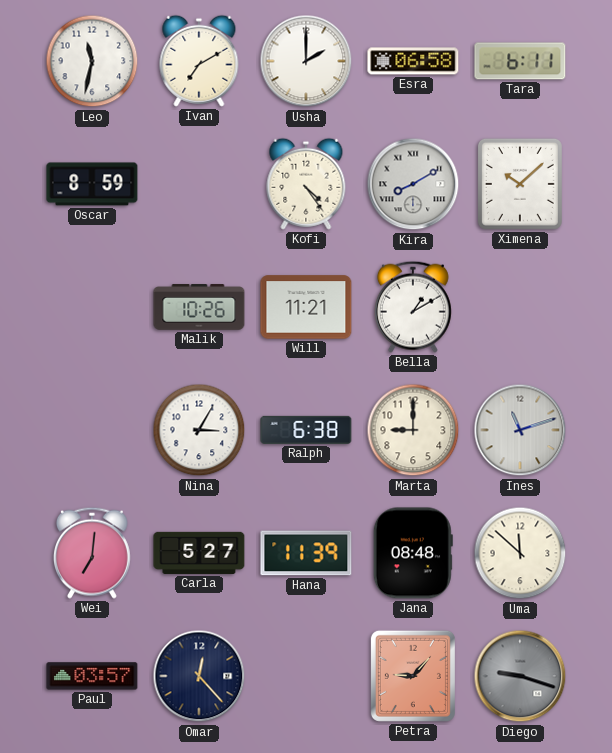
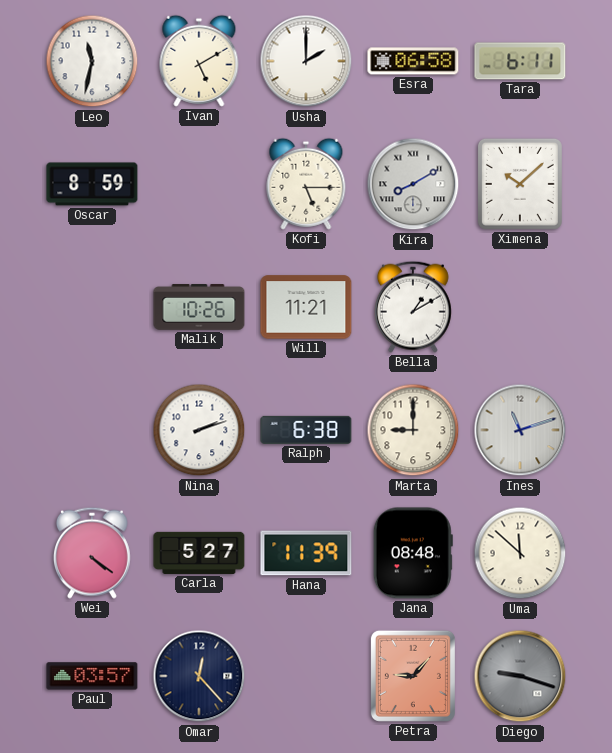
Ivan: 7:10 -> 5:10
Kofi: 4:24 -> 5:15
Nina: 3:05 -> 2:12
Wei: 7:01 -> 4:21
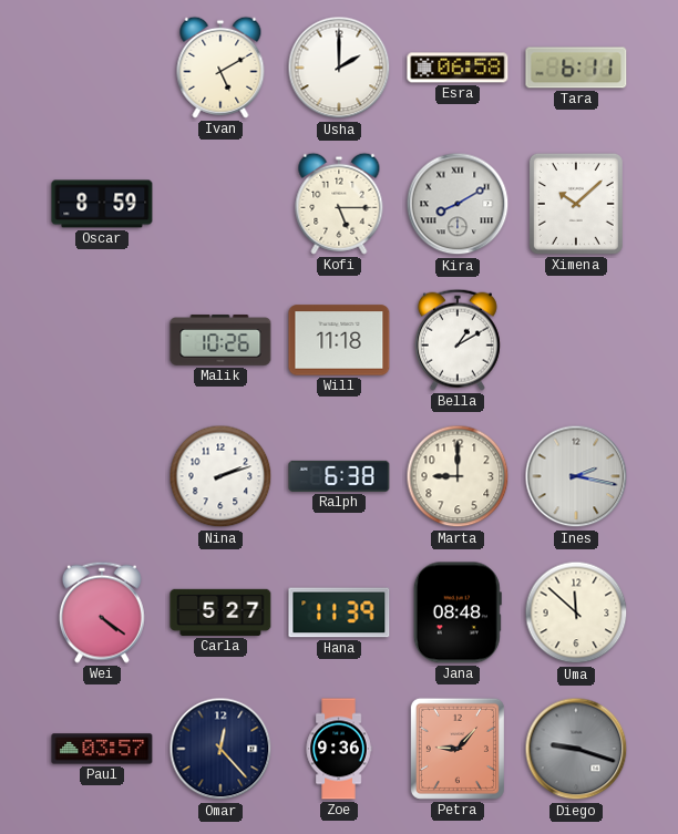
Leo: 11:32 -> none
Will: 11:21 -> 11:18
Ines: 11:12 -> 2:17
Zoe: none -> 9:36
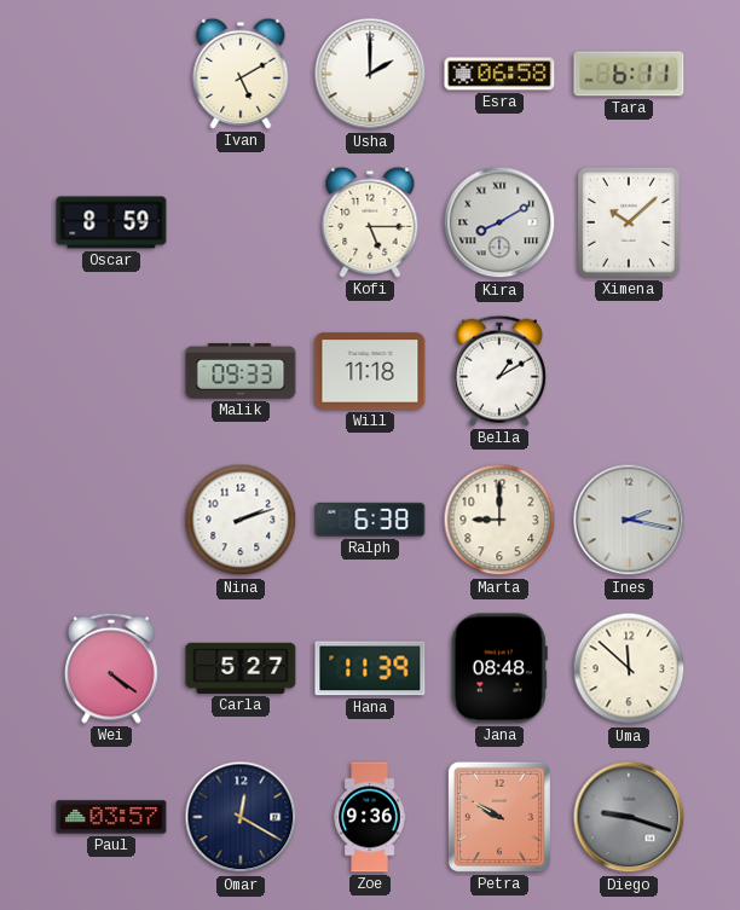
Malik: 10:26 -> 09:33
Omar: 12:23 -> 12:20
Petra: 9:07 -> 9:50
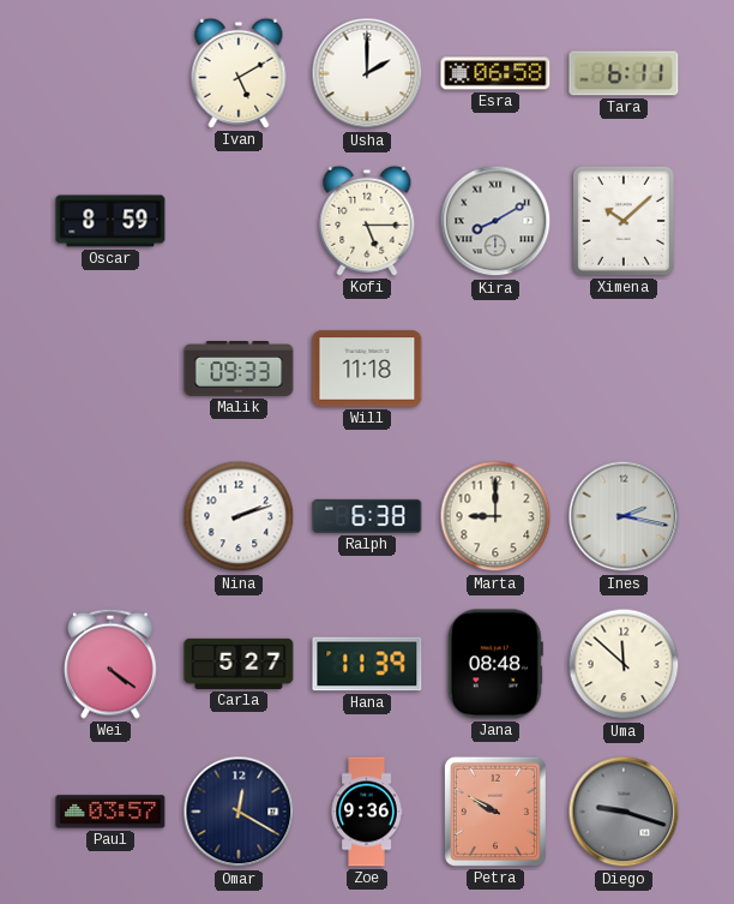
Bella: 1:10 -> none
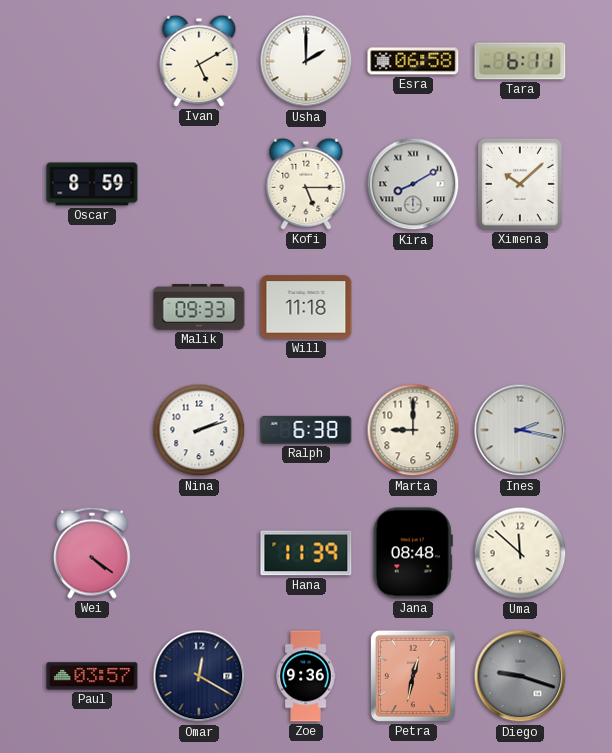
Carla: 5:27 -> none
Petra: 9:50 -> 12:32
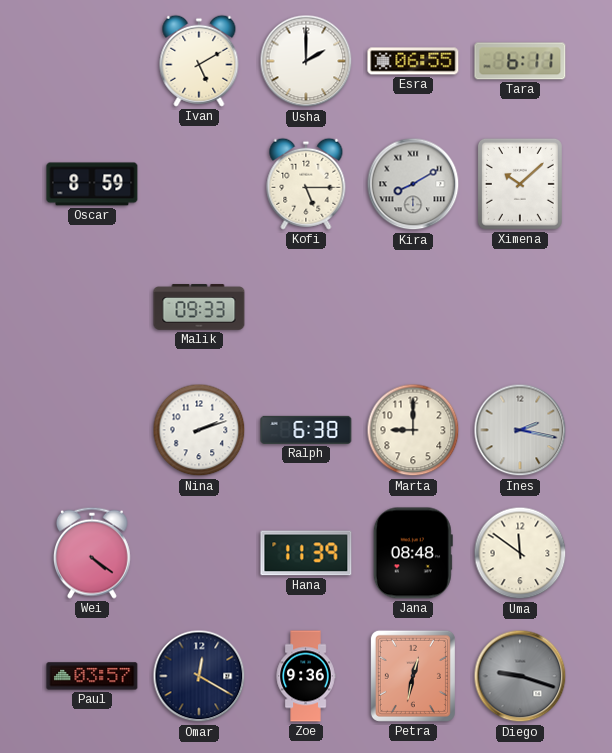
Esra: 06:58 -> 06:55
Will: 11:18 -> none
Uma: 11:52 -> 11:51
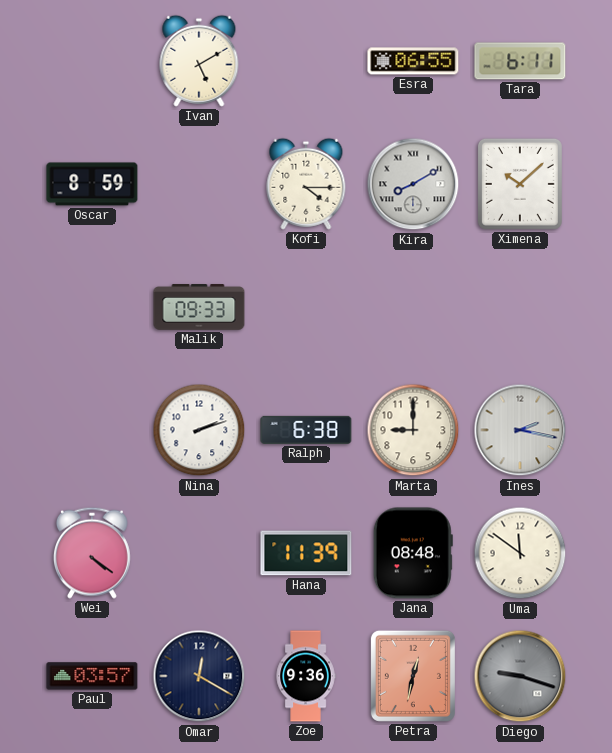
Usha: 2:00 -> none
Kofi: 5:15 -> 4:15
